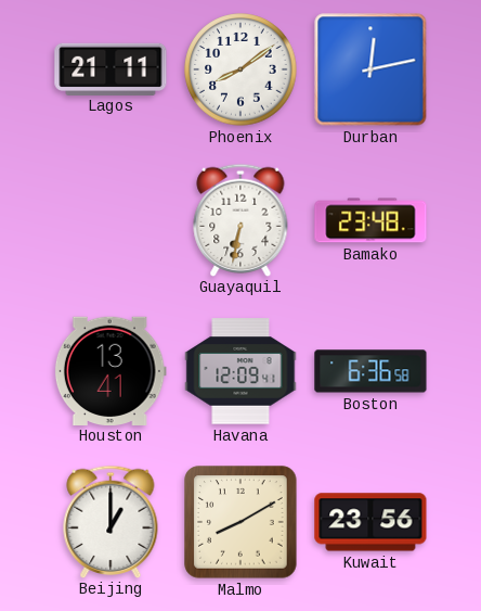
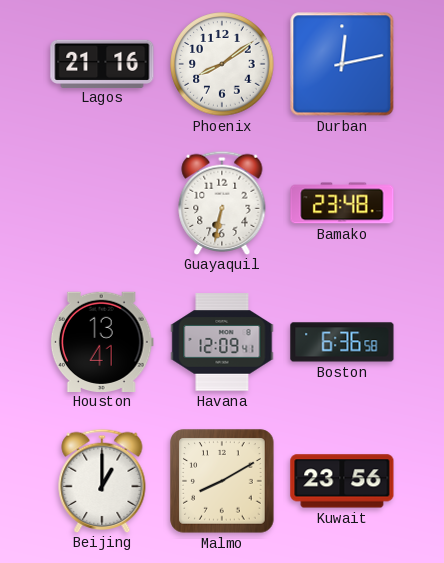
Lagos: 21:11 -> 21:16
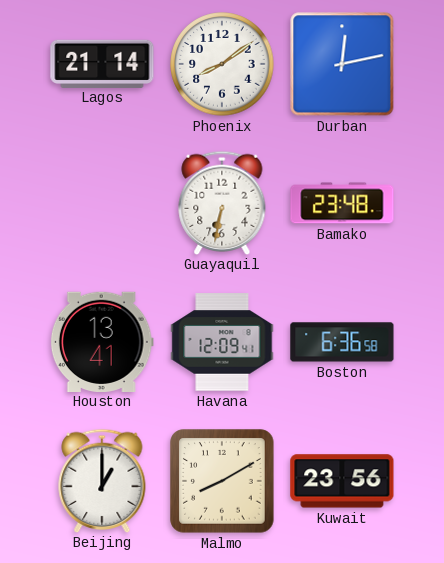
Lagos: 21:16 -> 21:14
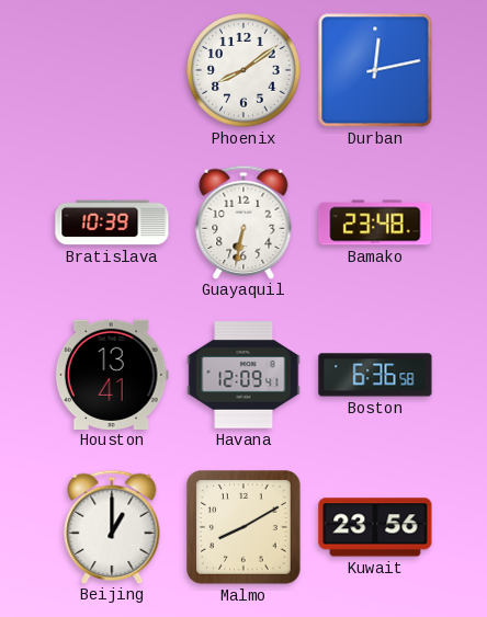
Lagos: 21:14 -> none
Bratislava: none -> 10:39
